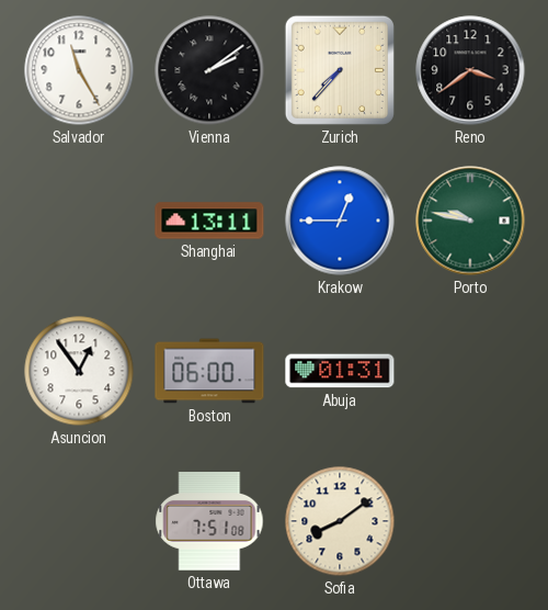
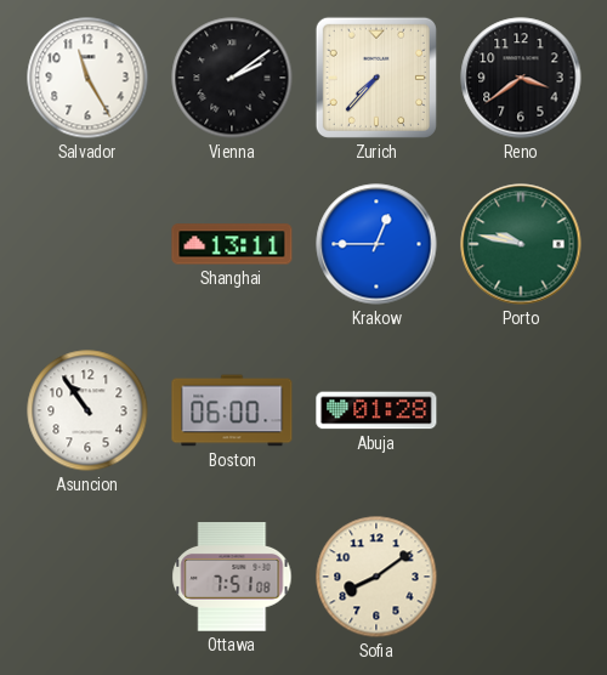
Asuncion: 12:54 -> 10:54
Abuja: 01:31 -> 01:28
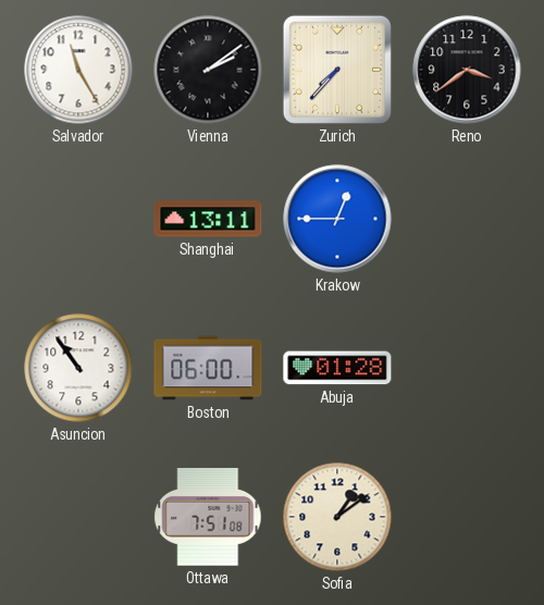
Porto: 9:47 -> none
Sofia: 8:09 -> 1:09
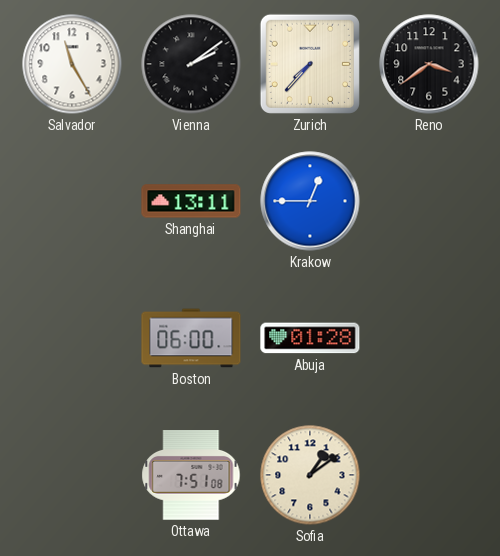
Asuncion: 10:54 -> none
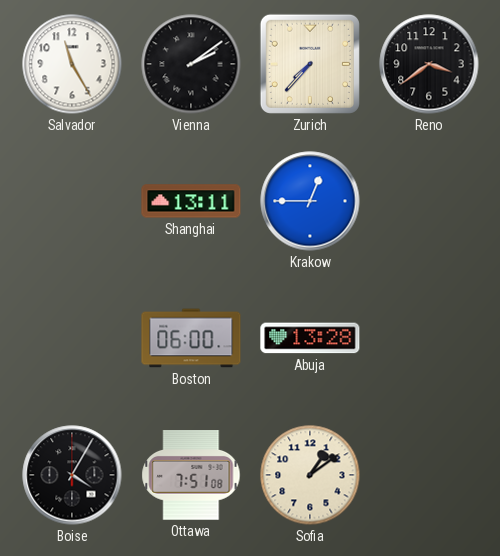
Abuja: 01:28 -> 13:28
Boise: none -> 4:05
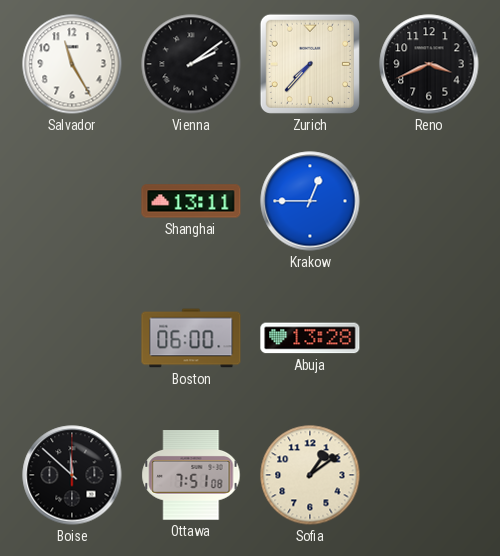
Reno: 3:39 -> 3:41
Boise: 4:05 -> 11:52
